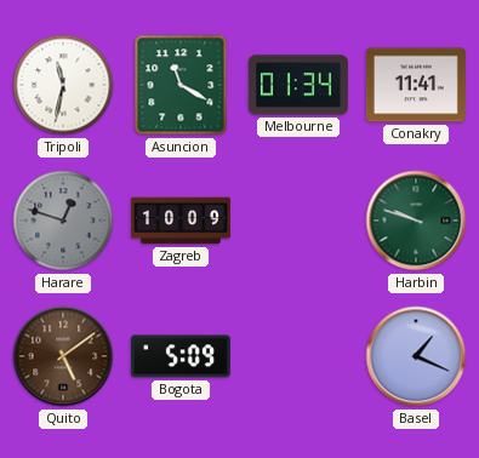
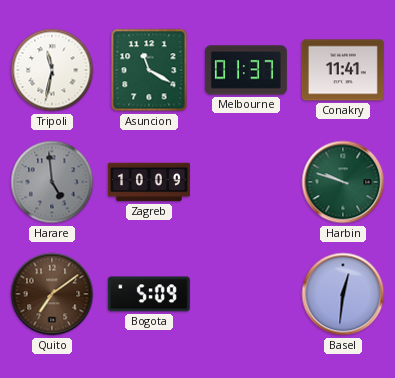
Melbourne: 01:34 -> 01:37
Harare: 12:48 -> 4:59
Quito: 5:09 -> 7:09
Basel: 1:19 -> 12:31
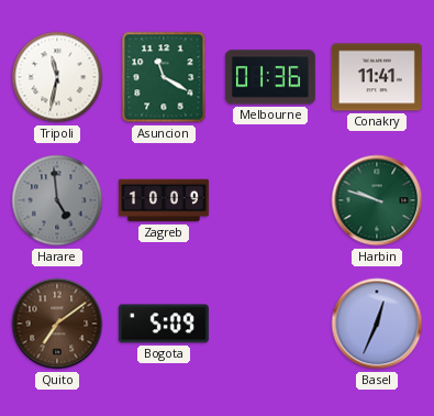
Melbourne: 01:37 -> 01:36
Basel: 12:31 -> 12:34
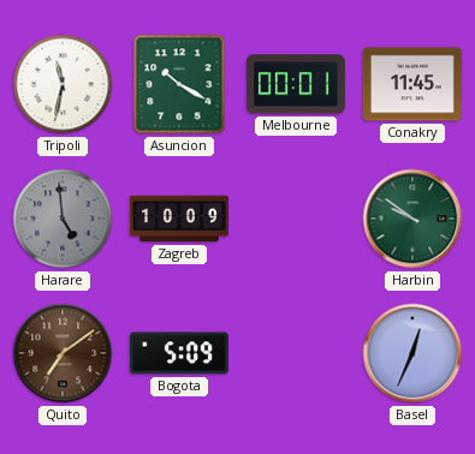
Asuncion: 11:20 -> 10:20
Melbourne: 01:36 -> 00:01
Conakry: 11:41 -> 11:45
Harbin: 9:48 -> 9:51
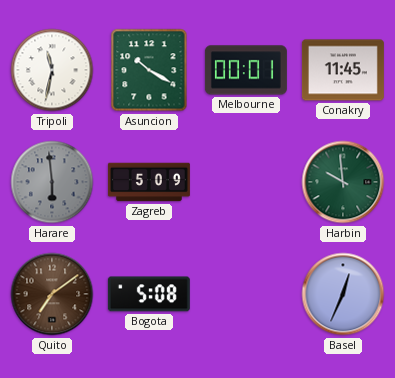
Harare: 4:59 -> 5:59
Zagreb: 10:09 -> 5:09
Harbin: 9:51 -> 9:59
Bogota: 5:09 -> 5:08
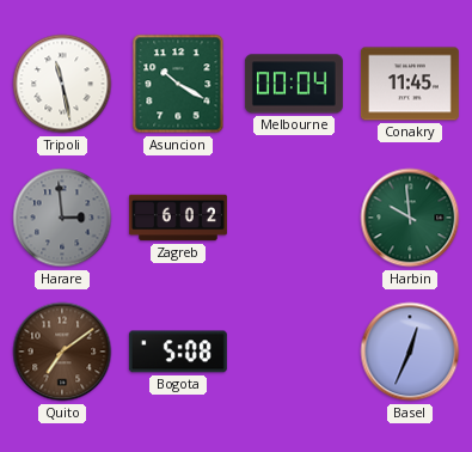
Tripoli: 11:32 -> 11:28
Melbourne: 00:01 -> 00:04
Harare: 5:59 -> 2:59
Zagreb: 5:09 -> 6:02
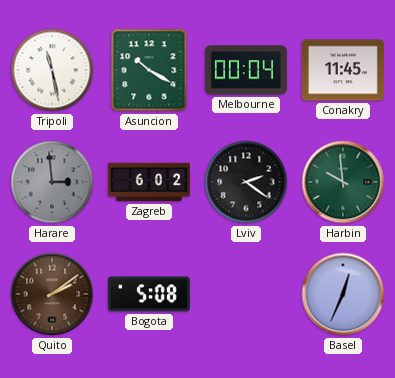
Lviv: none -> 2:21
Quito: 7:09 -> 2:09
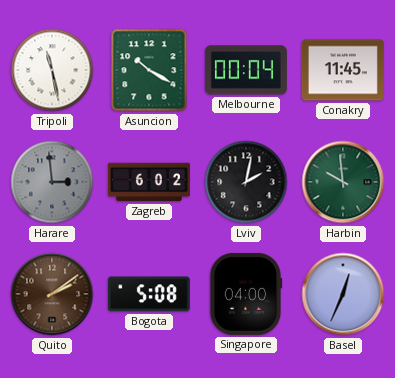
Lviv: 2:21 -> 2:02
Singapore: none -> 04:00
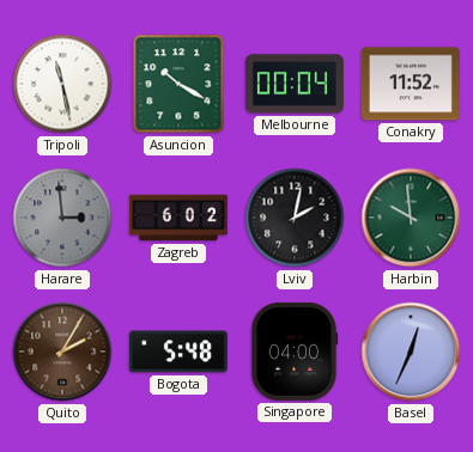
Conakry: 11:45 -> 11:52
Quito: 2:09 -> 2:05
Bogota: 5:08 -> 5:48
